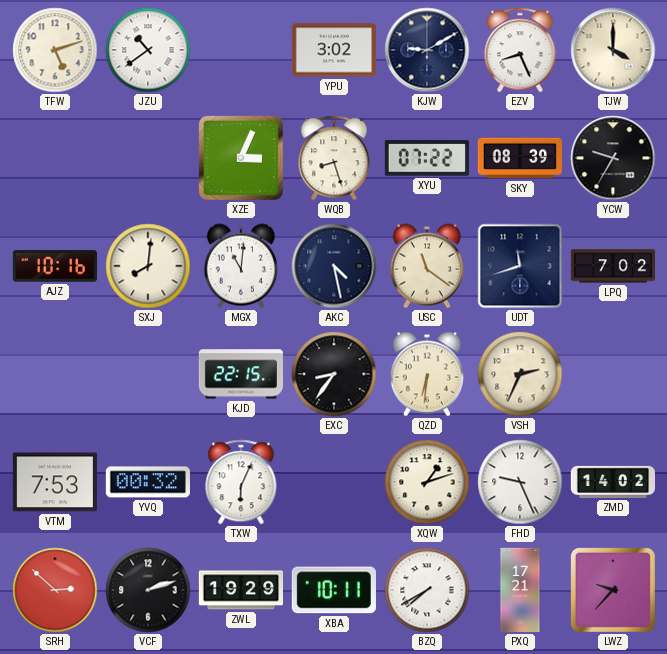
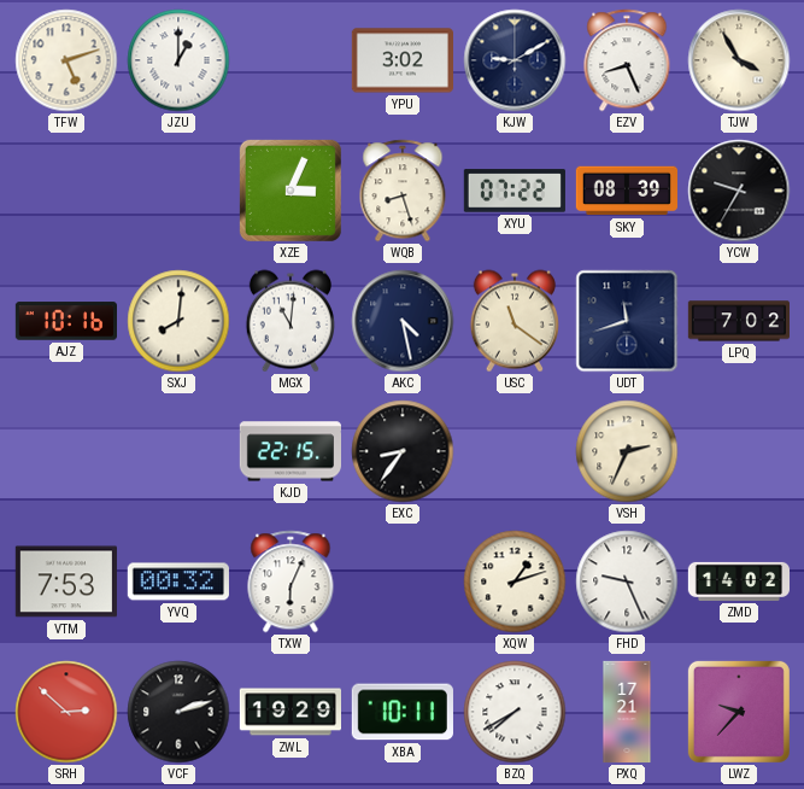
JZU: 10:39 -> 1:00
TJW: 4:00 -> 3:55
QZD: 6:31 -> none
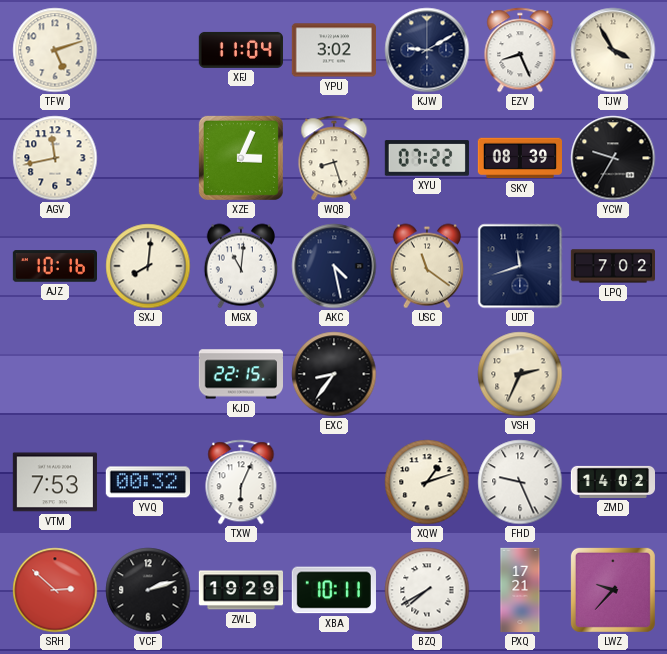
JZU: 1:00 -> none
XFJ: none -> 11:04
AGV: none -> 11:43
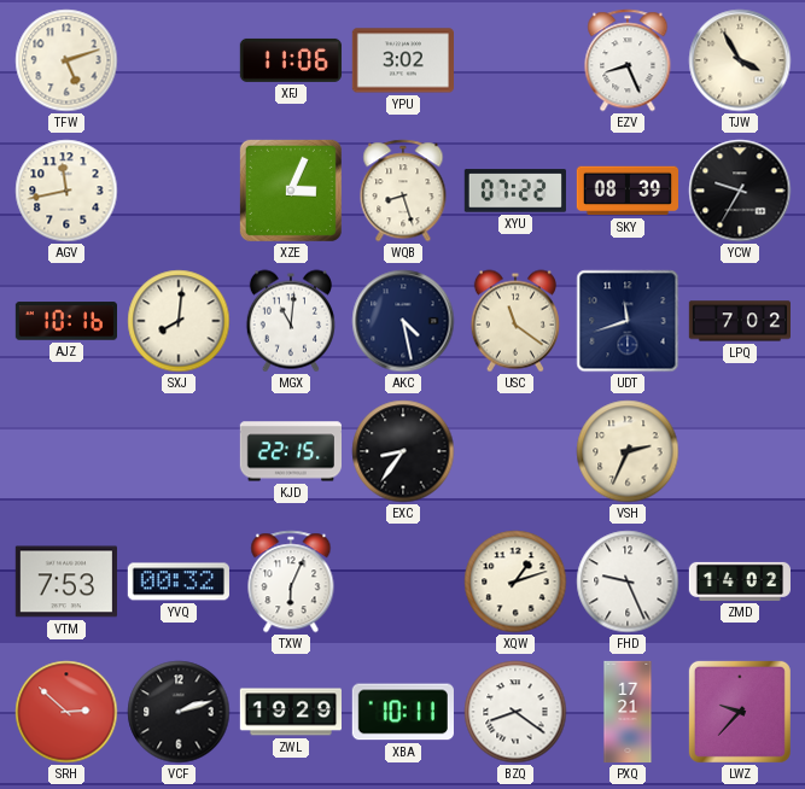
XFJ: 11:04 -> 11:06
KJW: 9:10 -> none
BZQ: 7:40 -> 8:21
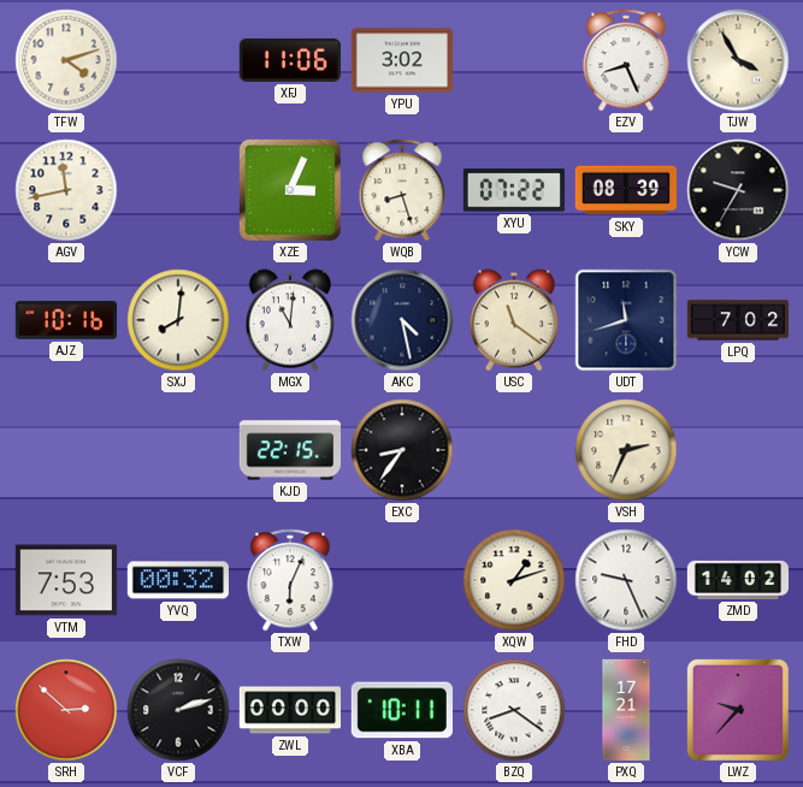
TFW: 5:12 -> 4:12
ZWL: 19:29 -> 00:00
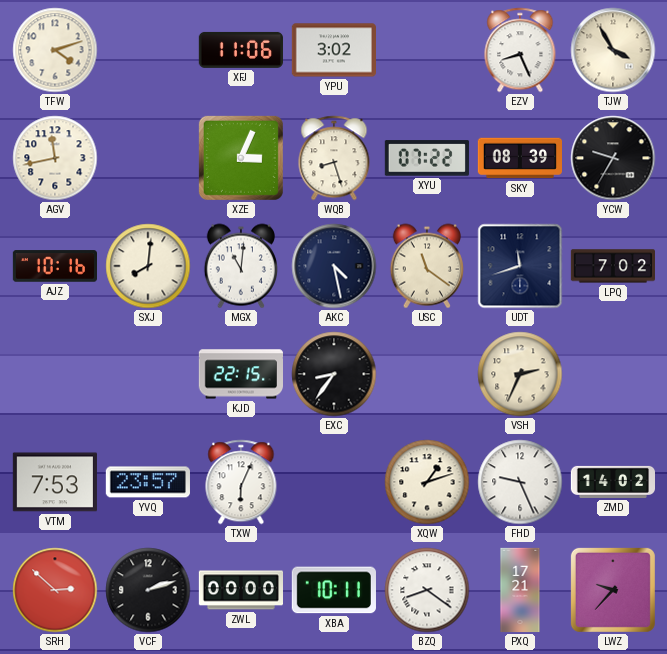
YVQ: 00:32 -> 23:57
